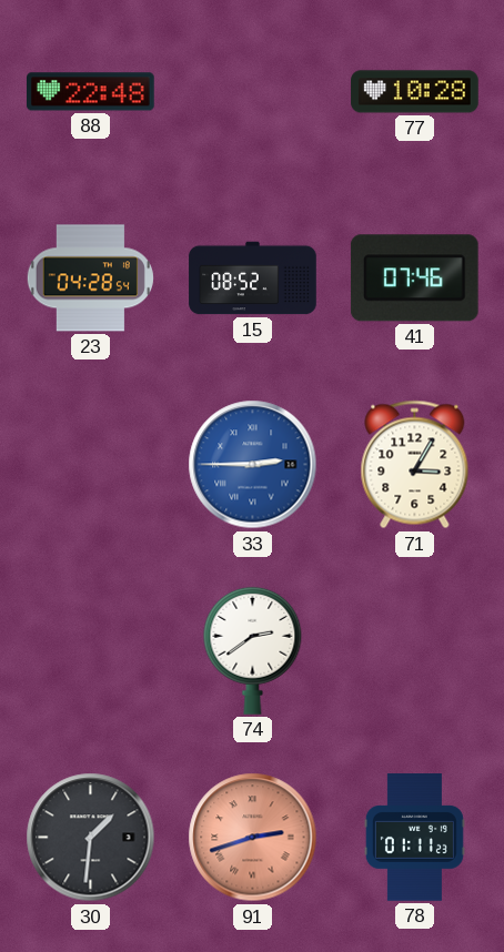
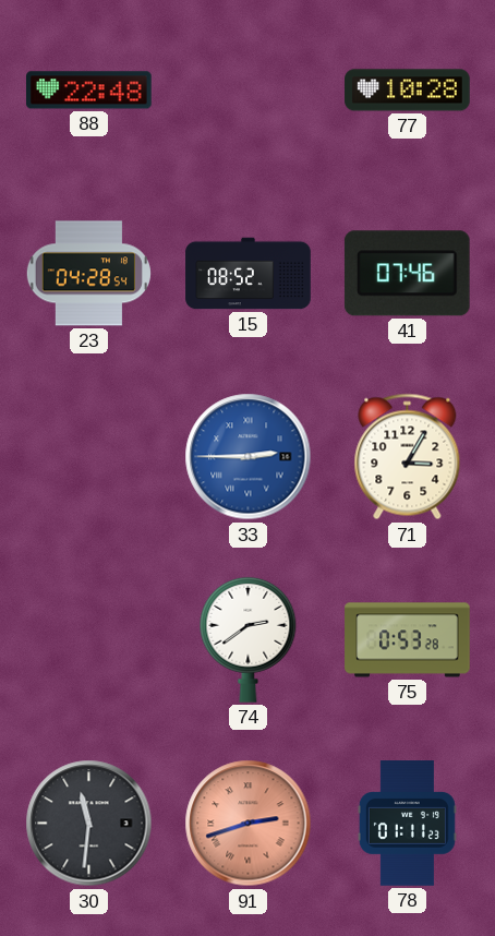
75: none -> 0:53
30: 1:31 -> 11:31
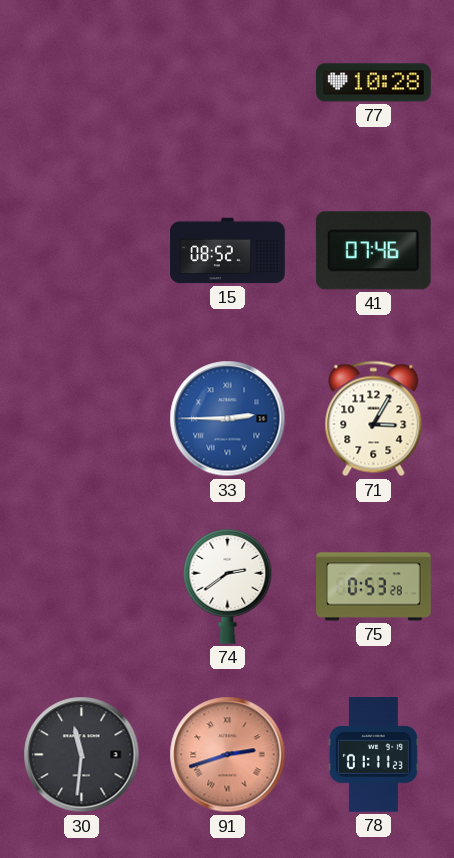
88: 22:48 -> none
23: 04:28 -> none
